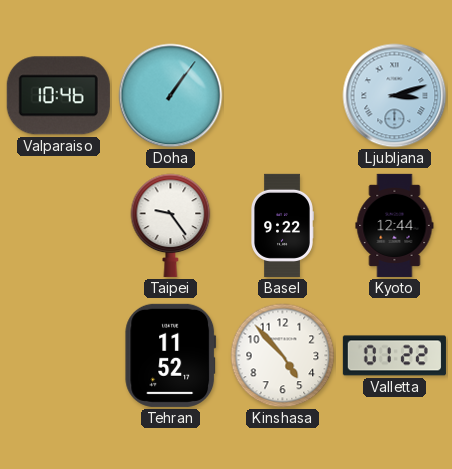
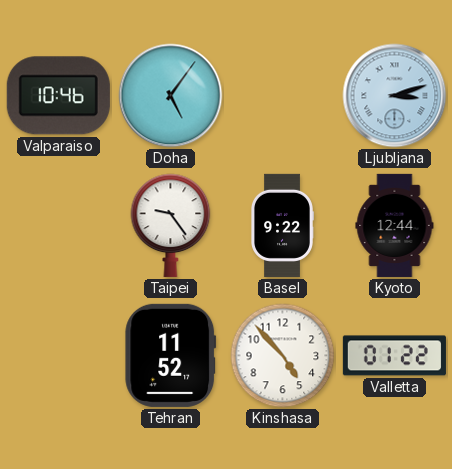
Doha: 1:06 -> 5:06
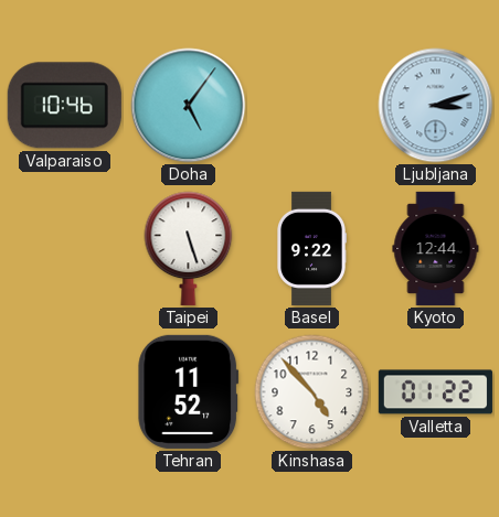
Taipei: 9:24 -> 5:27
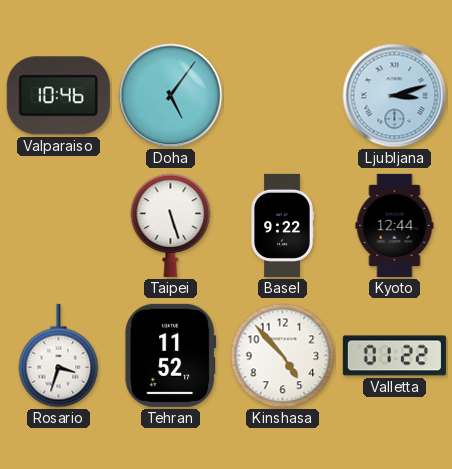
Rosario: none -> 3:33
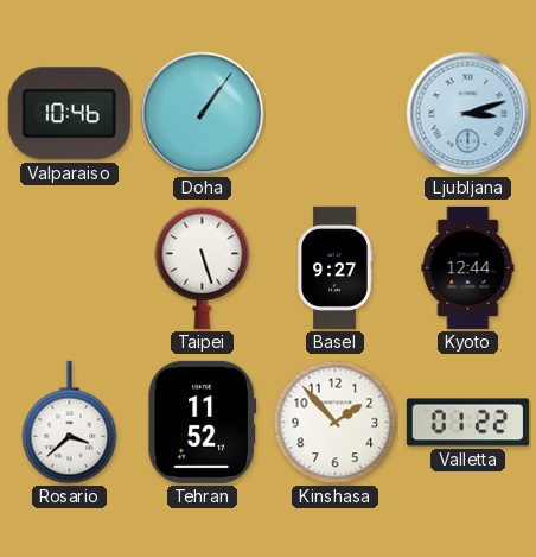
Doha: 5:06 -> 1:06
Basel: 9:22 -> 9:27
Rosario: 3:33 -> 3:38
Kinshasa: 4:53 -> 1:53
